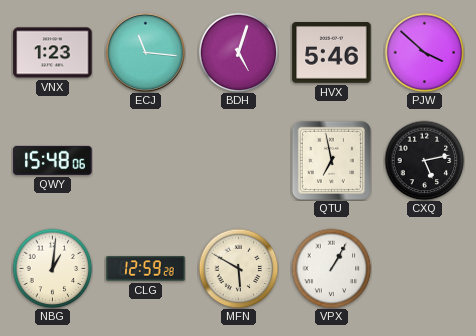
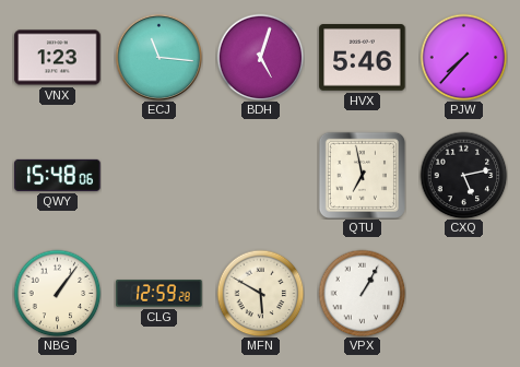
PJW: 3:52 -> 7:37
NBG: 1:01 -> 1:06
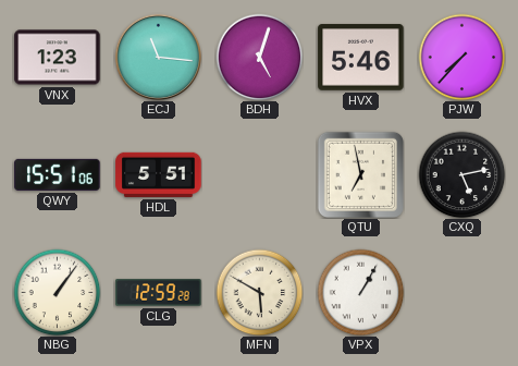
QWY: 15:48 -> 15:51
HDL: none -> 5:51
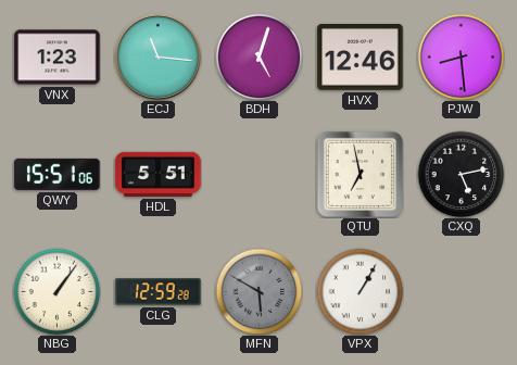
HVX: 5:46 -> 12:46
PJW: 7:37 -> 8:29
MFN dial: cream -> grey
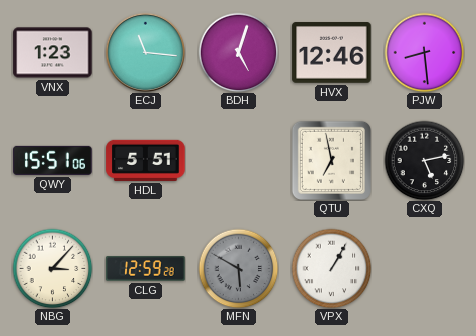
NBG: 1:06 -> 3:07
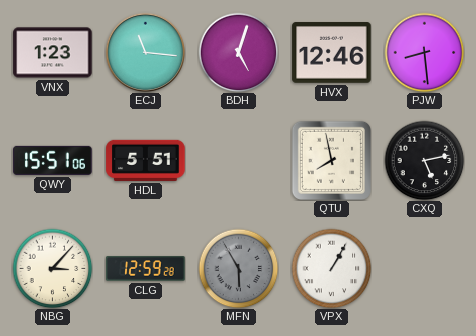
QTU: 6:58 -> 7:58
MFN: 5:50 -> 5:55
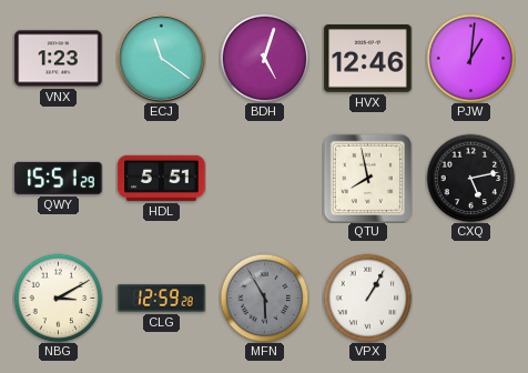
ECJ: 11:16 -> 11:21
PJW: 8:29 -> 1:01
QWY: 15:51:06 -> 15:51:29
NBG: 3:07 -> 3:10
